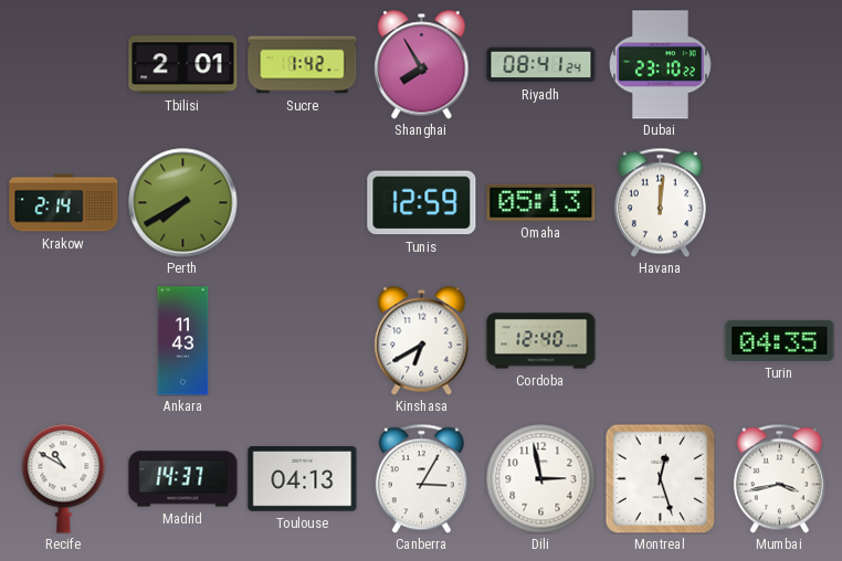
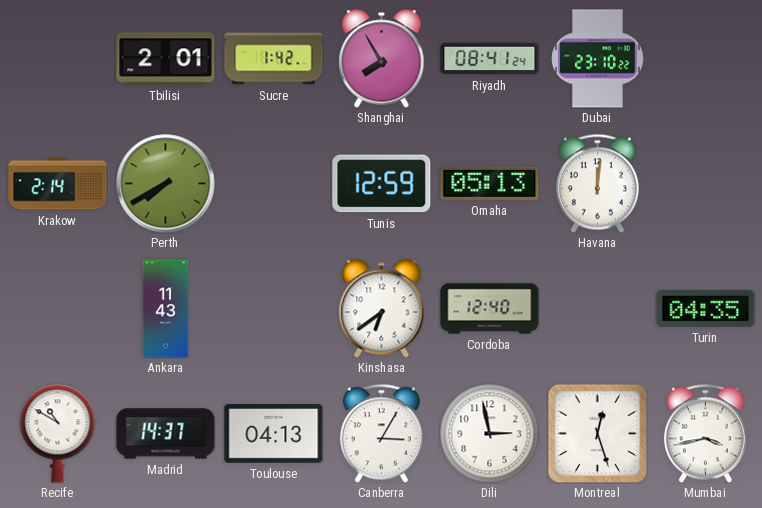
Kinshasa: 6:40 -> 6:39
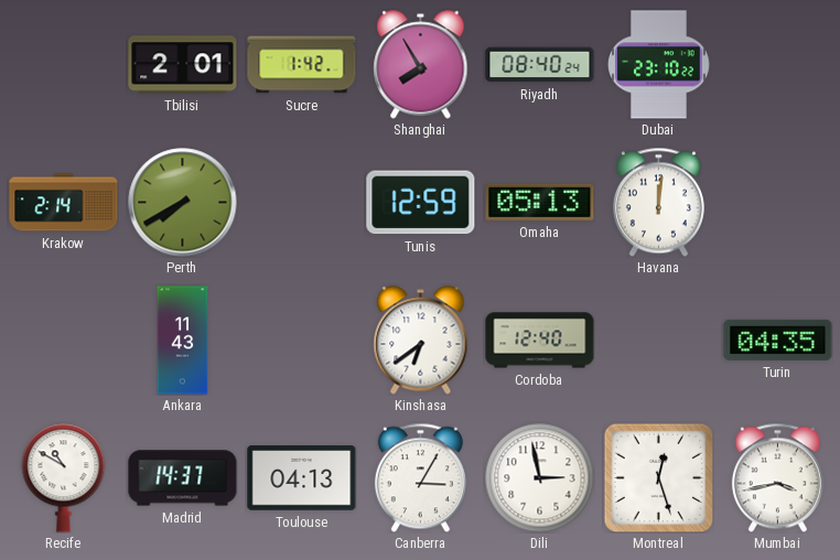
Riyadh: 08:41 -> 08:40
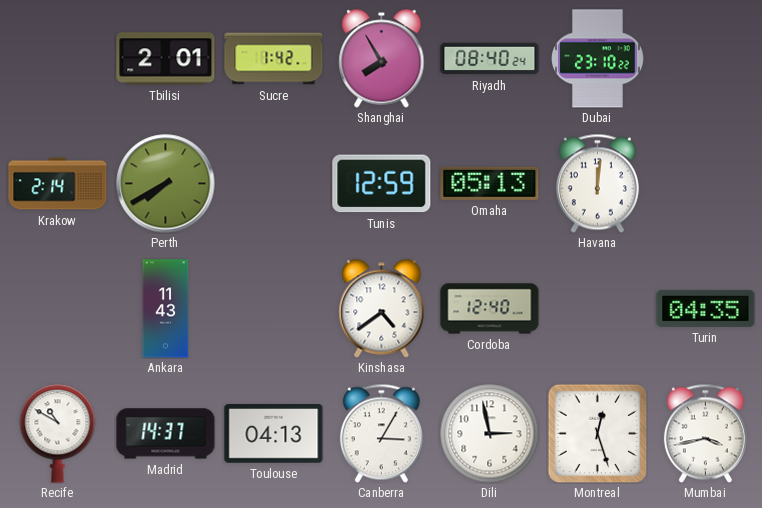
Kinshasa: 6:39 -> 4:39
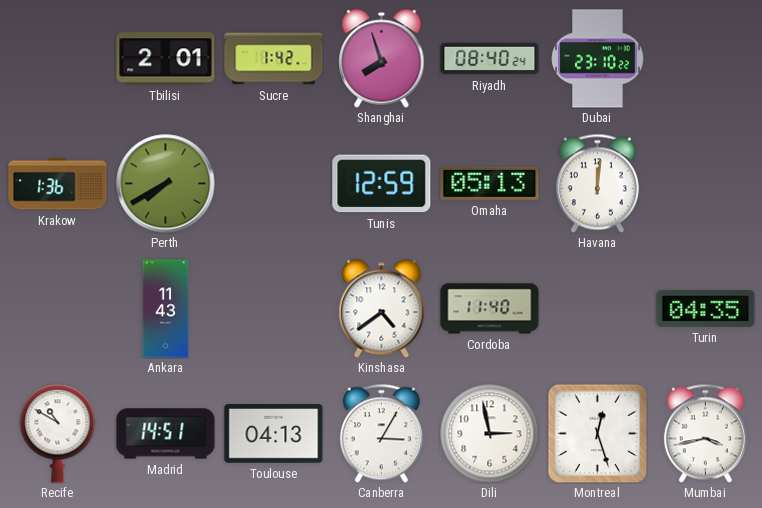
Shanghai: 7:55 -> 7:57
Krakow: 2:14 -> 1:36
Cordoba: 12:40 -> 11:40
Madrid: 14:37 -> 14:51
